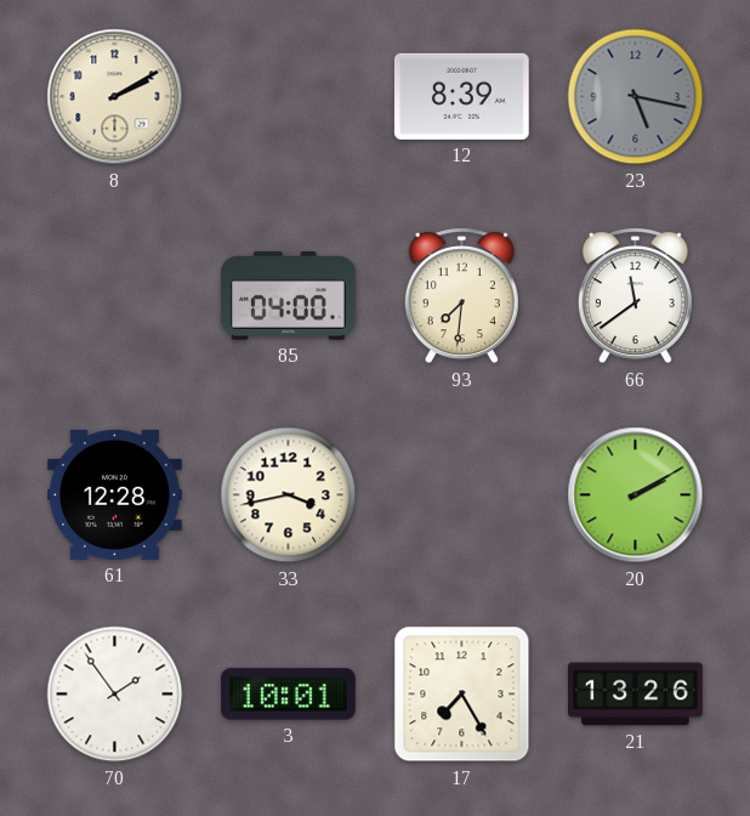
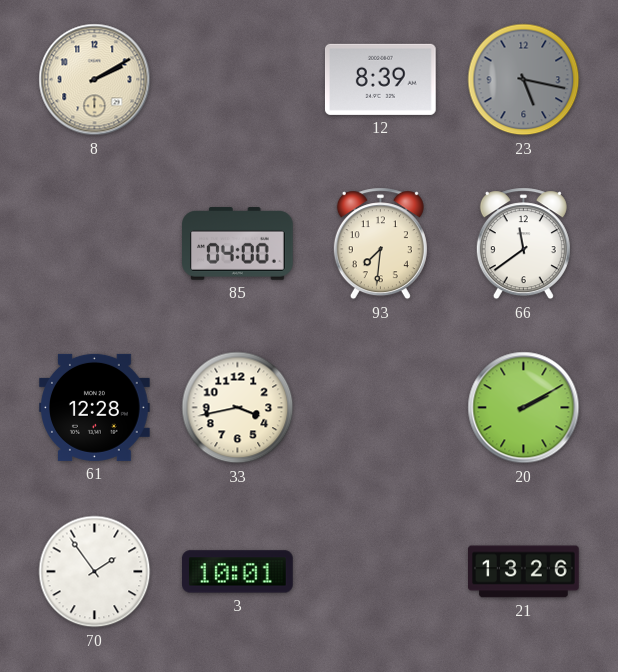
17: 7:25 -> none
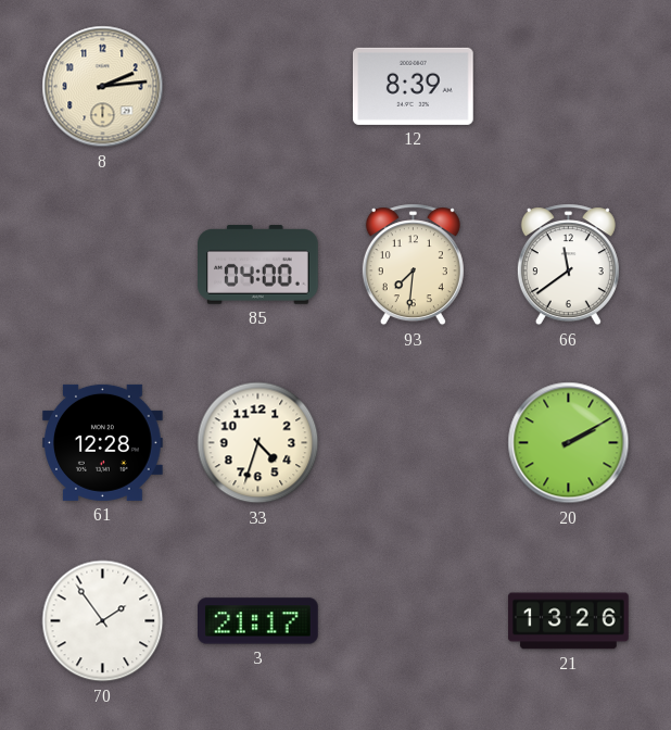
8: 2:10 -> 2:14
23: 5:17 -> none
33: 3:43 -> 4:33
3: 10:01 -> 21:17
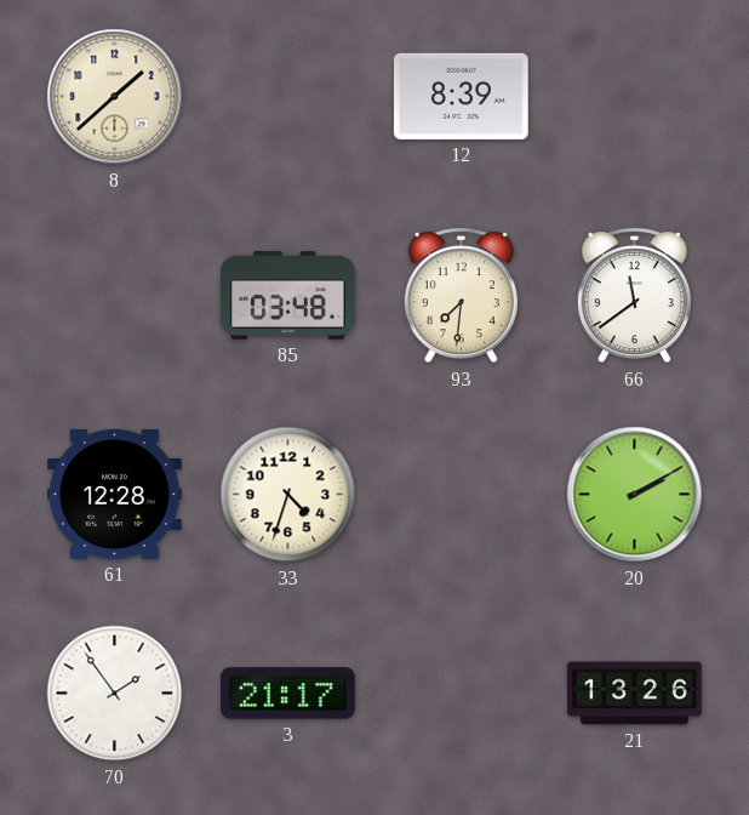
8: 2:14 -> 1:38
85: 04:00 -> 03:48
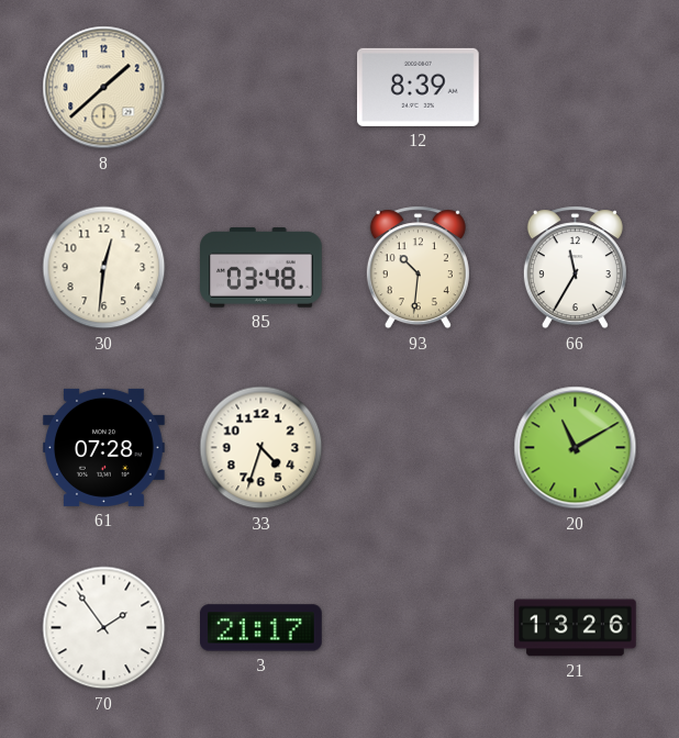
30: none -> 12:31
93: 7:31 -> 10:31
66: 11:39 -> 11:35
61: 12:28 -> 07:28
20: 2:10 -> 11:10
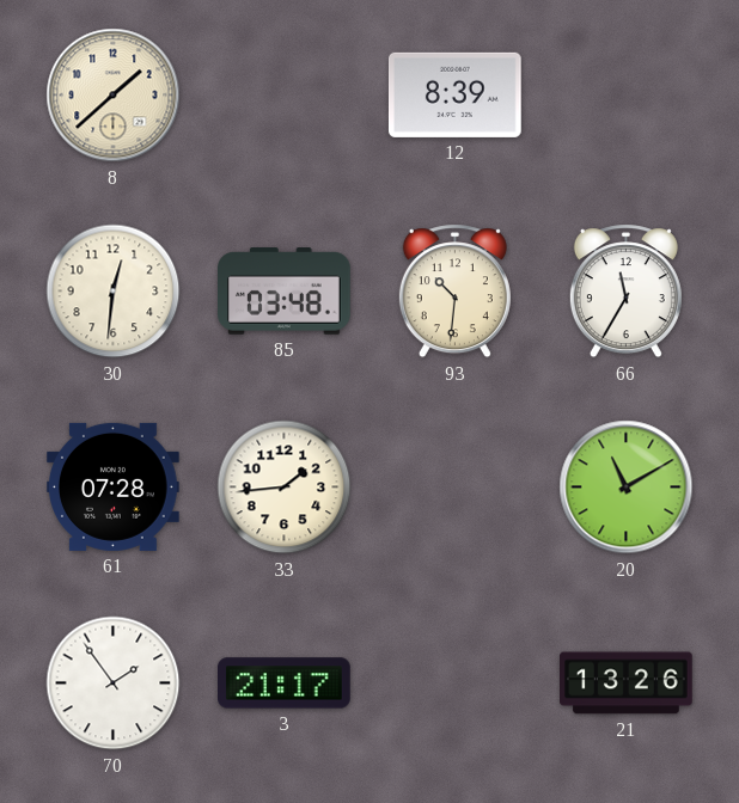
33: 4:33 -> 1:44
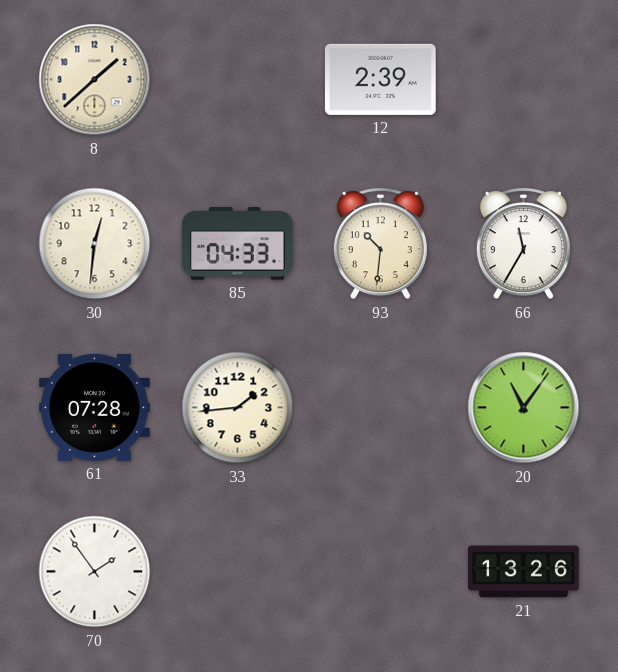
12: 8:39 -> 2:39
85: 03:48 -> 04:33
20: 11:10 -> 11:06
3: 21:17 -> none
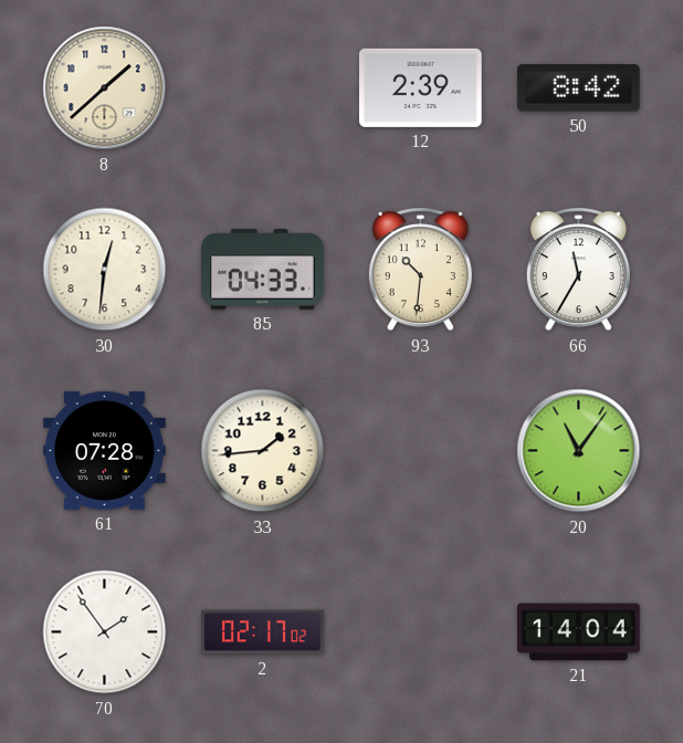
50: none -> 8:42
2: none -> 02:17
21: 13:26 -> 14:04
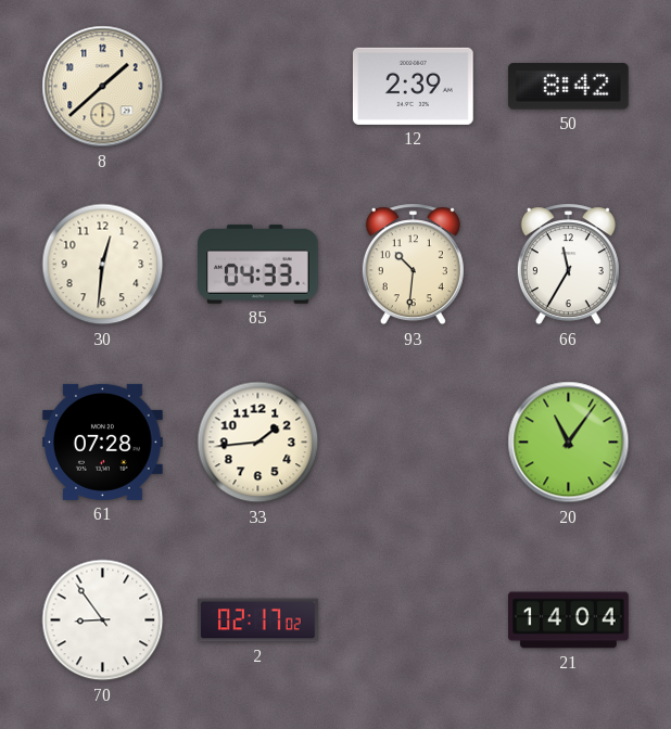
70: 1:54 -> 8:54
